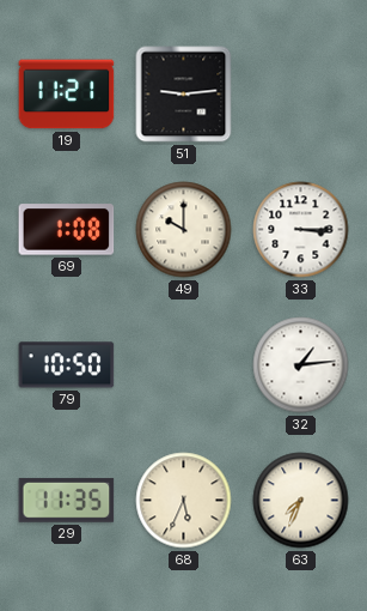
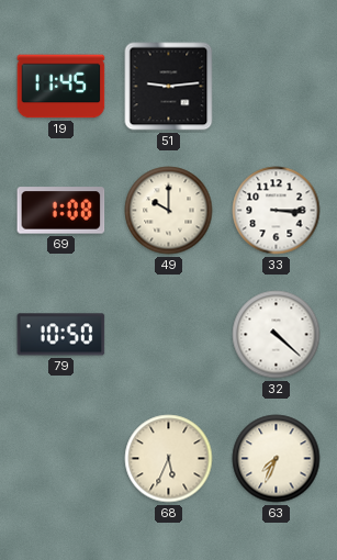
19: 11:21 -> 11:45
32: 1:14 -> 4:22
29: 11:35 -> none
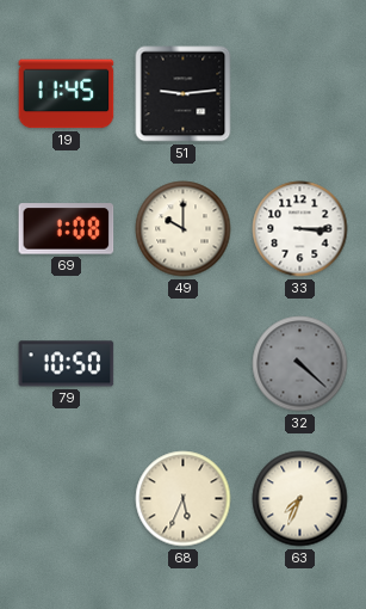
32 dial: white -> grey
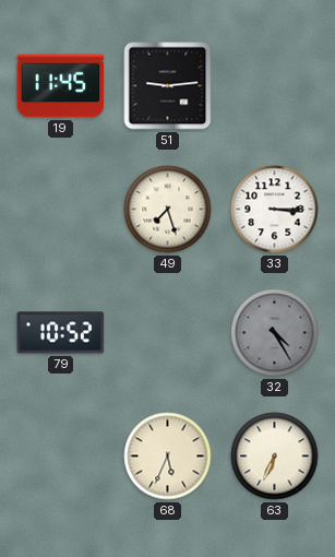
69: 1:08 -> none
49: 10:00 -> 7:27
79: 10:50 -> 10:52
32: 4:22 -> 4:25
63: 7:34 -> 6:34
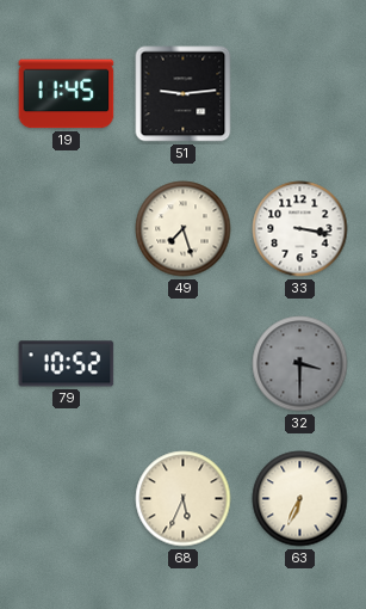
33: 3:15 -> 3:17
32: 4:25 -> 3:30
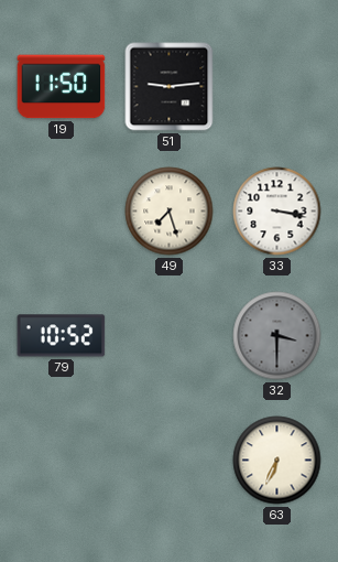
19: 11:45 -> 11:50
68: 5:34 -> none
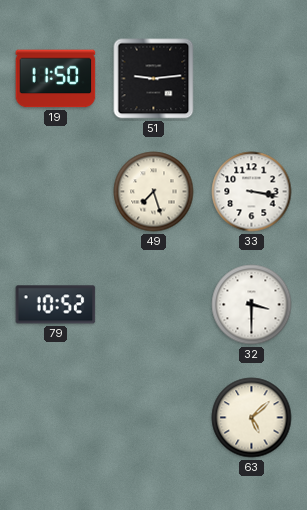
32 dial: grey -> white
63: 6:34 -> 5:08
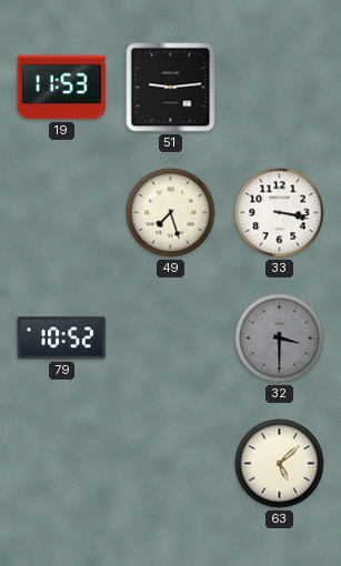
19: 11:50 -> 11:53
32 dial: white -> grey
